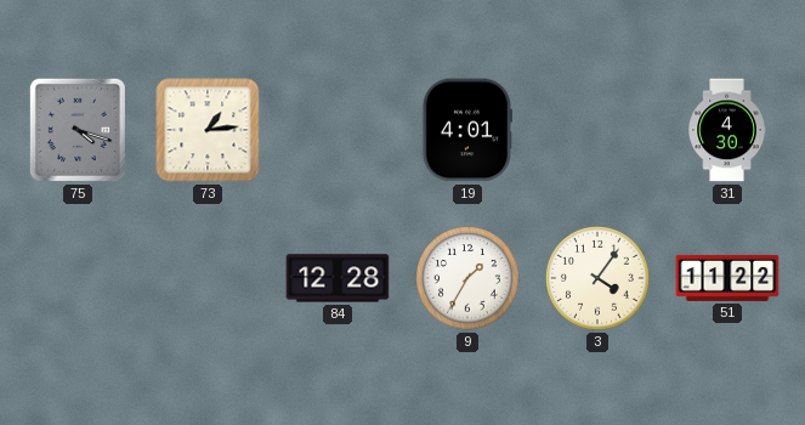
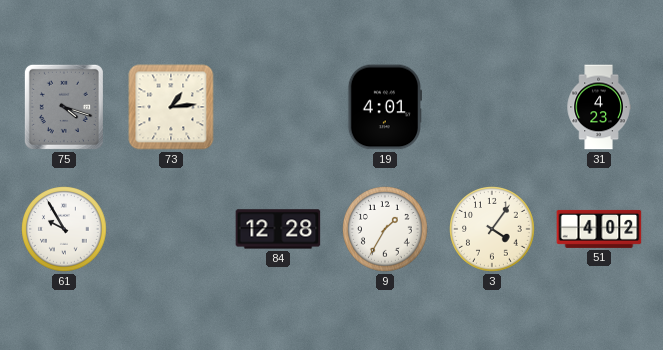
31: 4:30 -> 4:23
61: none -> 9:55
51: 11:22 -> 4:02
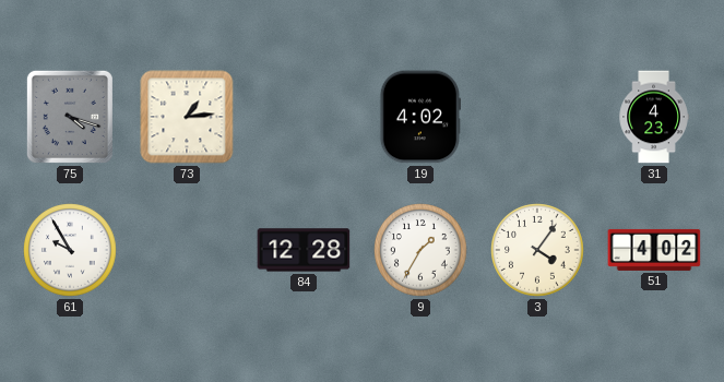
19: 4:01 -> 4:02
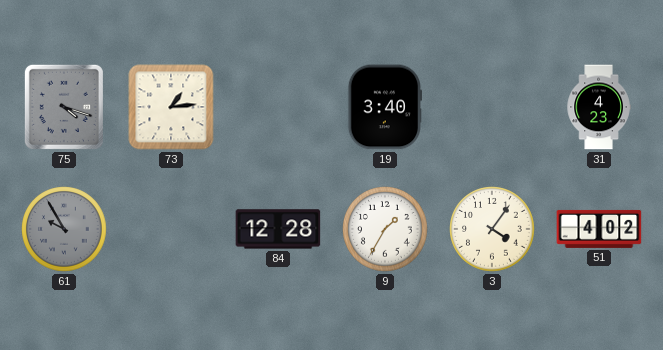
19: 4:02 -> 3:40
61 dial: white -> grey
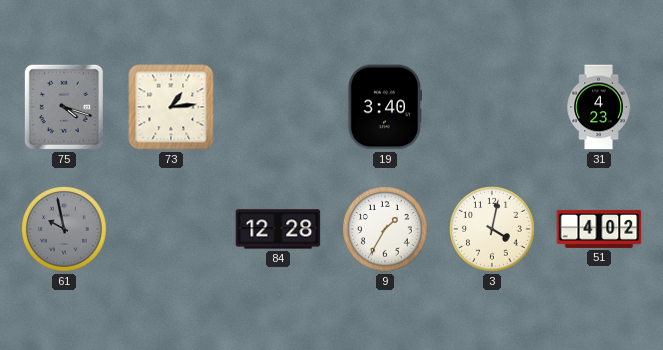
61: 9:55 -> 9:58
3: 4:06 -> 4:02
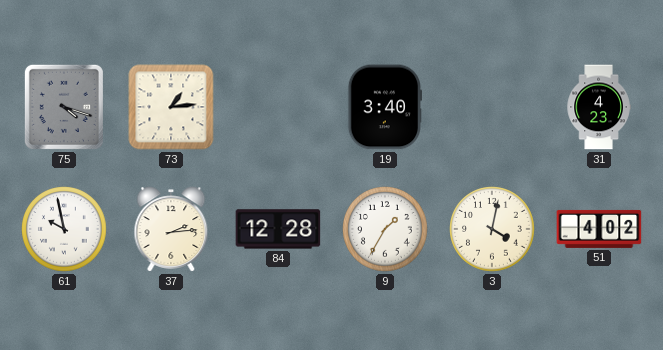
61 dial: grey -> white
37: none -> 2:14
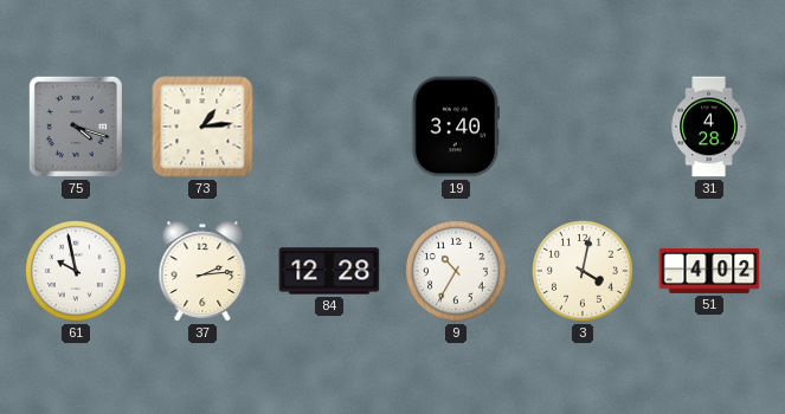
31: 4:23 -> 4:28
9: 1:35 -> 10:35
